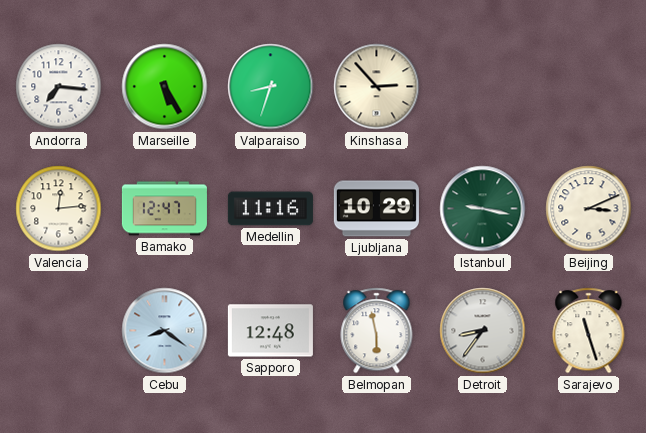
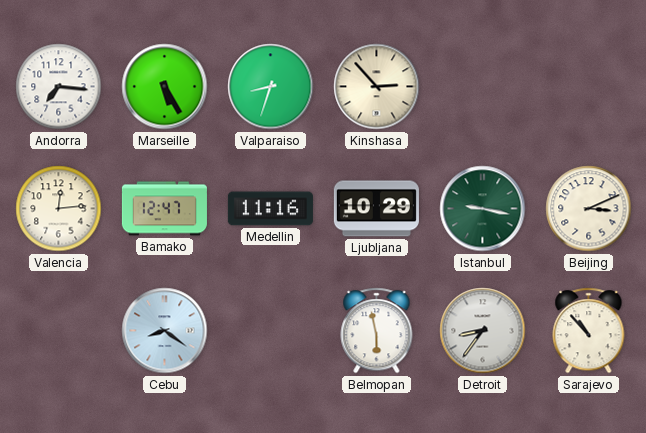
Sapporo: 12:48 -> none
Sarajevo: 11:27 -> 10:53
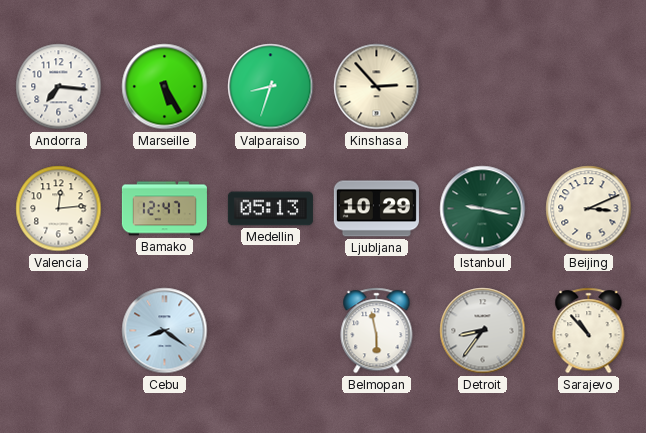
Medellin: 11:16 -> 05:13
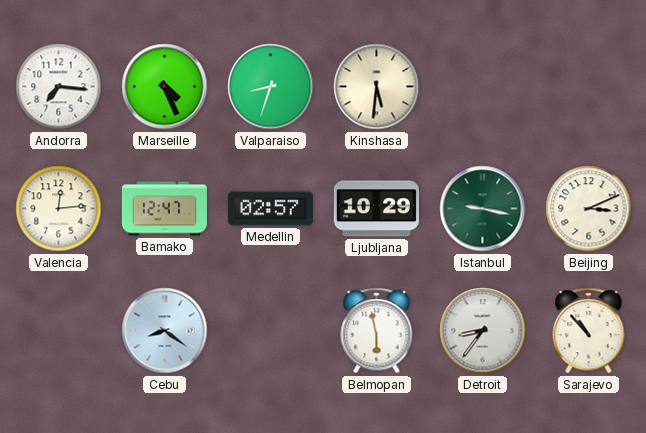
Marseille: 5:25 -> 4:26
Kinshasa: 2:53 -> 5:31
Medellin: 05:13 -> 02:57
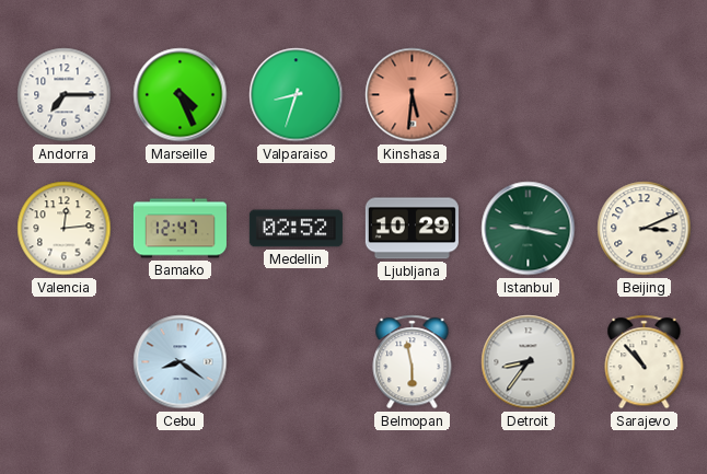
Andorra: 7:16 -> 7:15
Kinshasa dial: cream -> salmon
Medellin: 02:57 -> 02:52
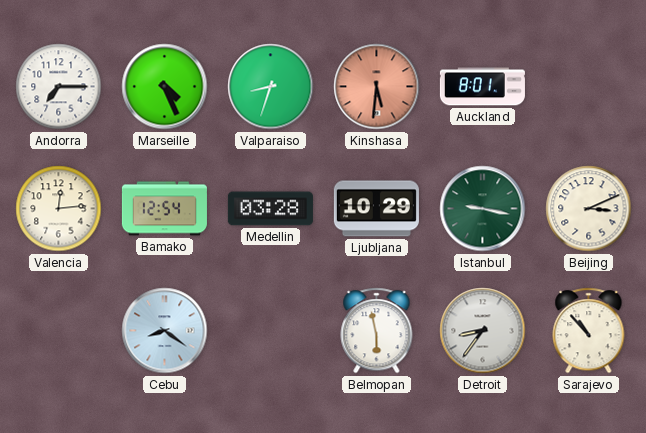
Auckland: none -> 8:01
Bamako: 12:47 -> 12:54
Medellin: 02:52 -> 03:28
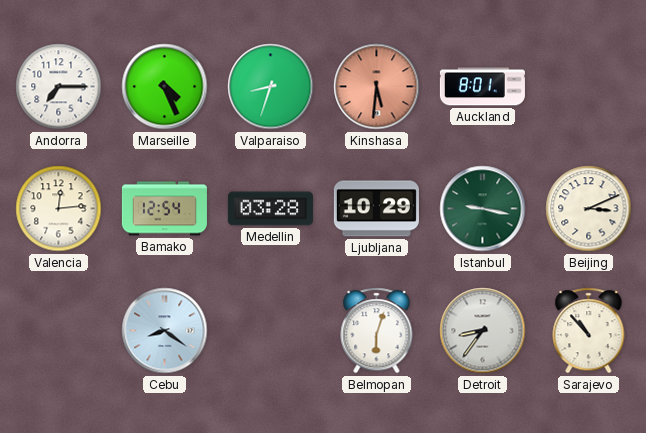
Belmopan: 5:58 -> 6:03
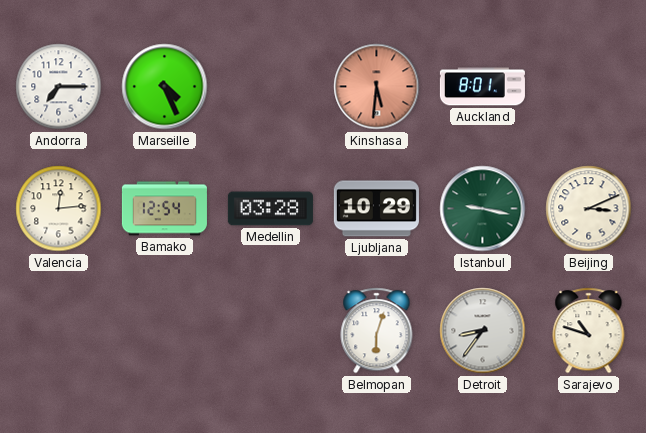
Valparaiso: 8:33 -> none
Cebu: 8:21 -> none
Sarajevo: 10:53 -> 10:48
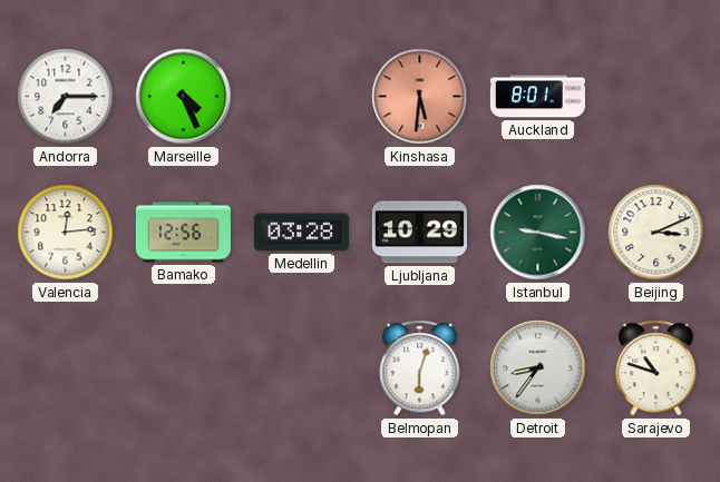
Bamako: 12:54 -> 12:56
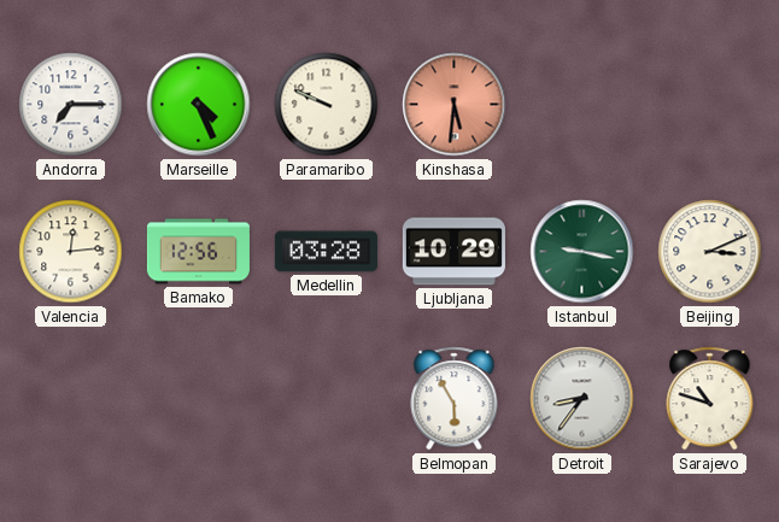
Paramaribo: none -> 9:49
Auckland: 8:01 -> none
Belmopan: 6:03 -> 5:55
